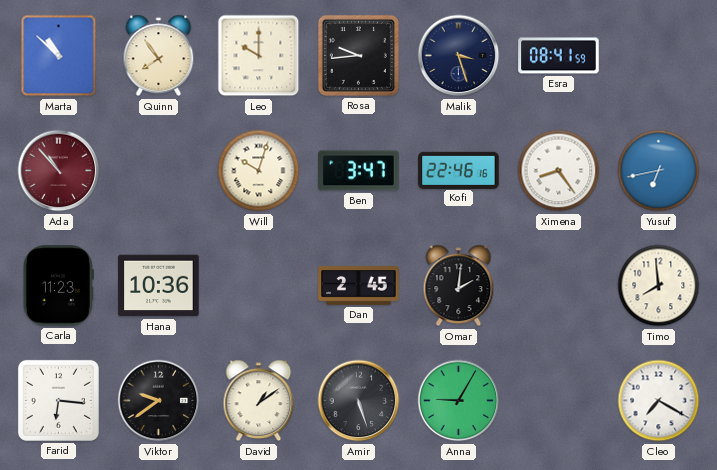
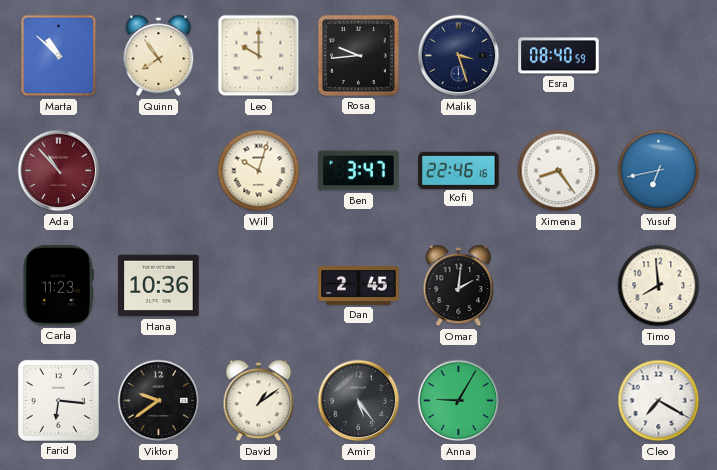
Esra: 08:41 -> 08:40
Amir: 5:27 -> 5:24
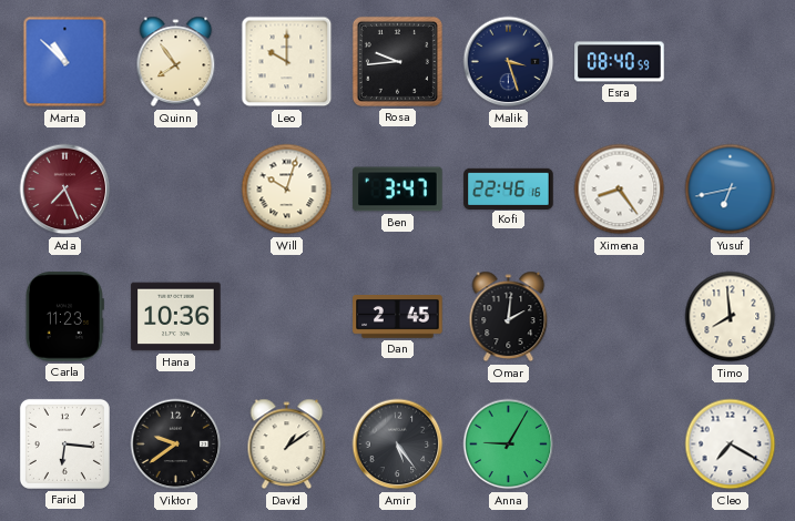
Ada: 10:53 -> 7:26
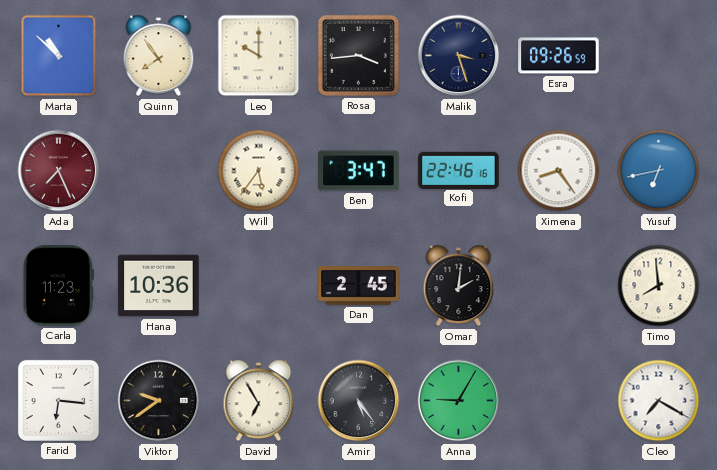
Rosa: 9:44 -> 3:44
Esra: 08:40 -> 09:26
Will: 10:03 -> 5:36
David: 1:09 -> 6:55
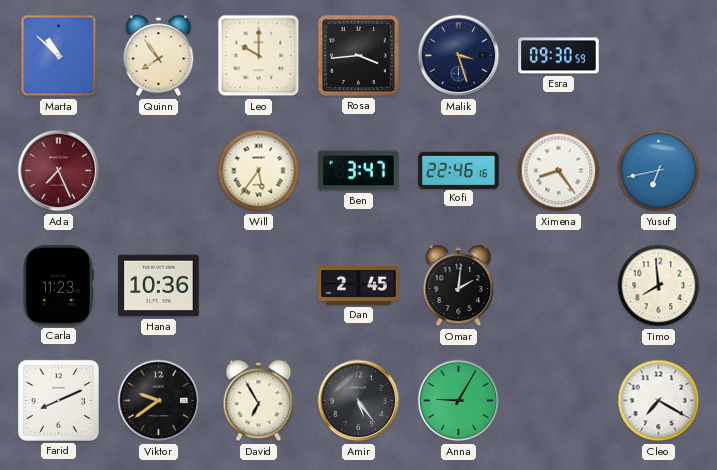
Esra: 09:26 -> 09:30
Farid: 6:16 -> 8:11
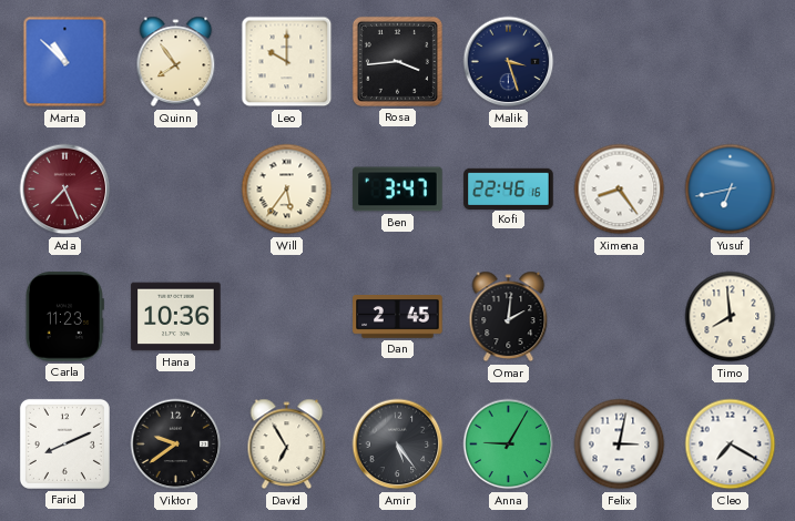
Esra: 09:30 -> none
Felix: none -> 3:02
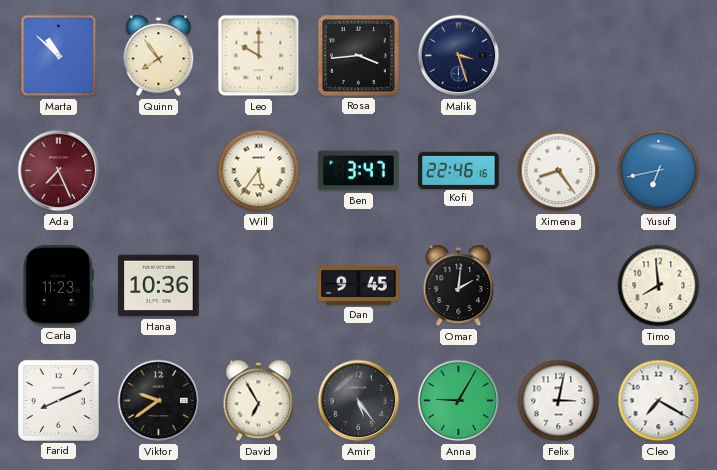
Dan: 2:45 -> 9:45
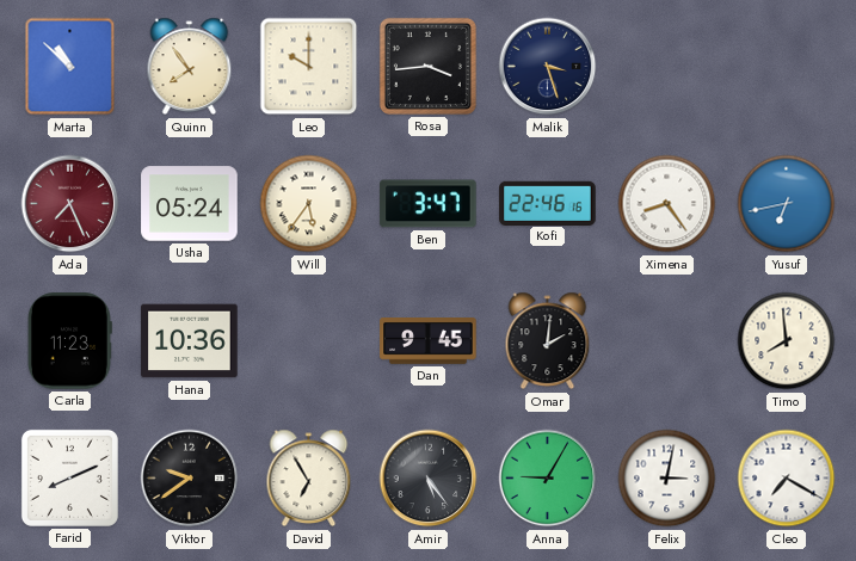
Usha: none -> 05:24
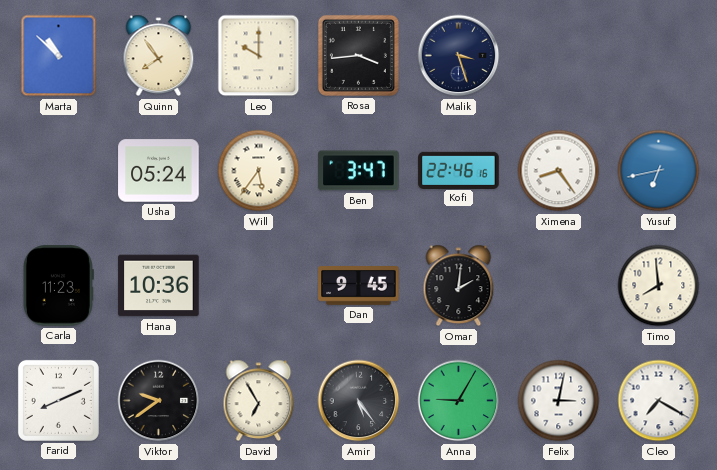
Ada: 7:26 -> none
